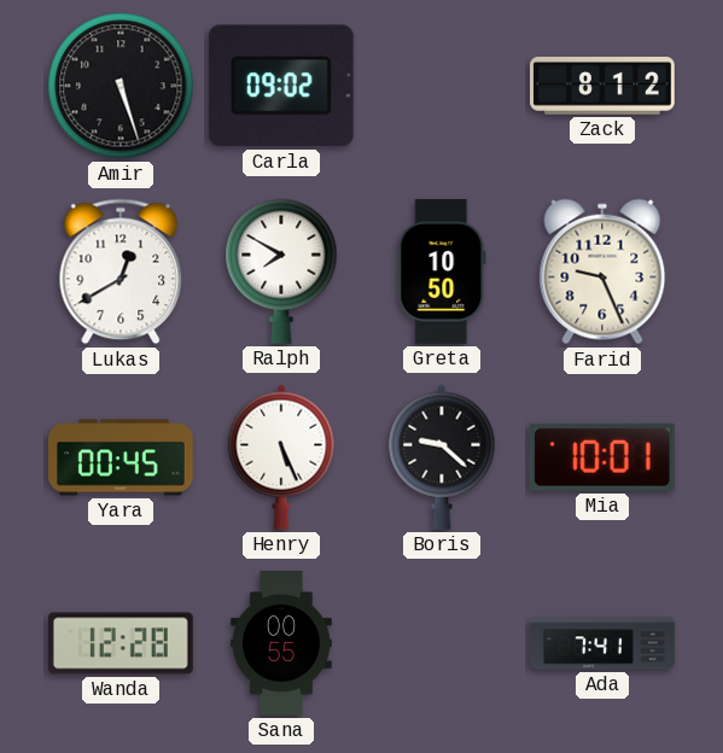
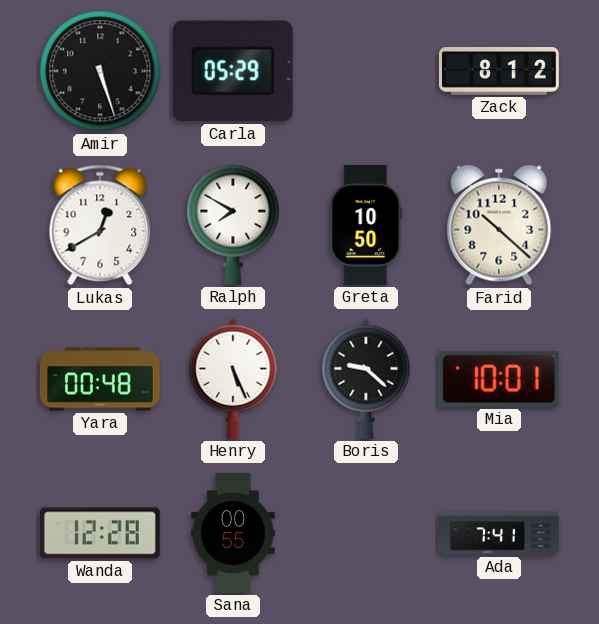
Carla: 09:02 -> 05:29
Farid: 9:26 -> 10:22
Yara: 00:45 -> 00:48
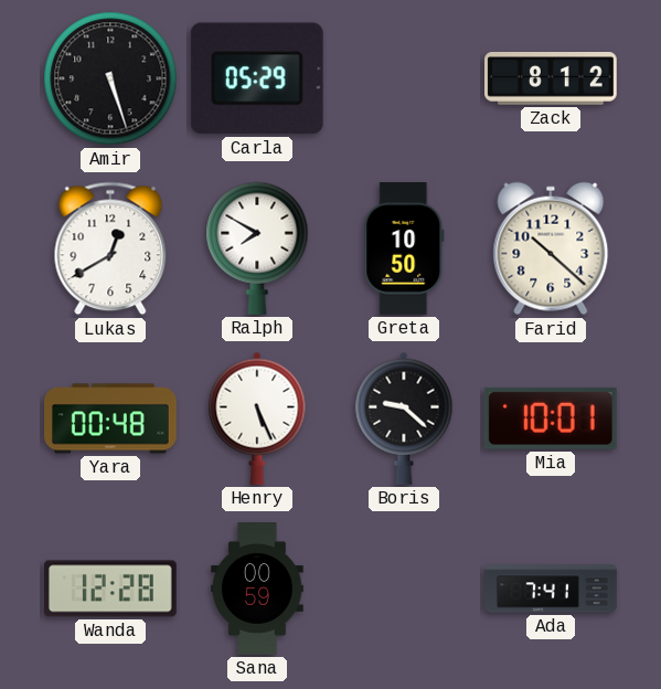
Sana: 00:55 -> 00:59
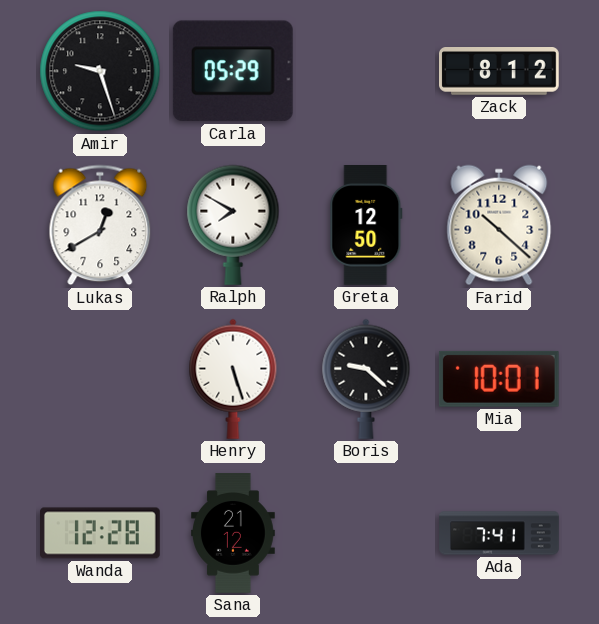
Amir: 5:27 -> 9:27
Greta: 10:50 -> 12:50
Yara: 00:48 -> none
Henry: 5:26 -> 5:27
Sana: 00:59 -> 21:12
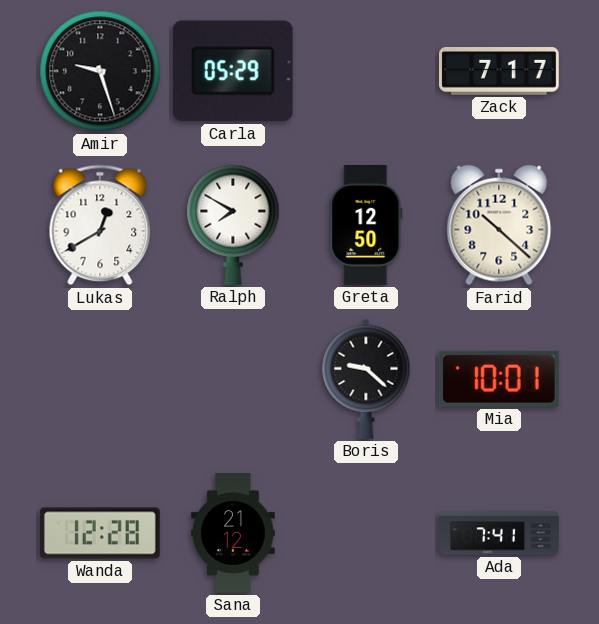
Zack: 8:12 -> 7:17
Henry: 5:27 -> none
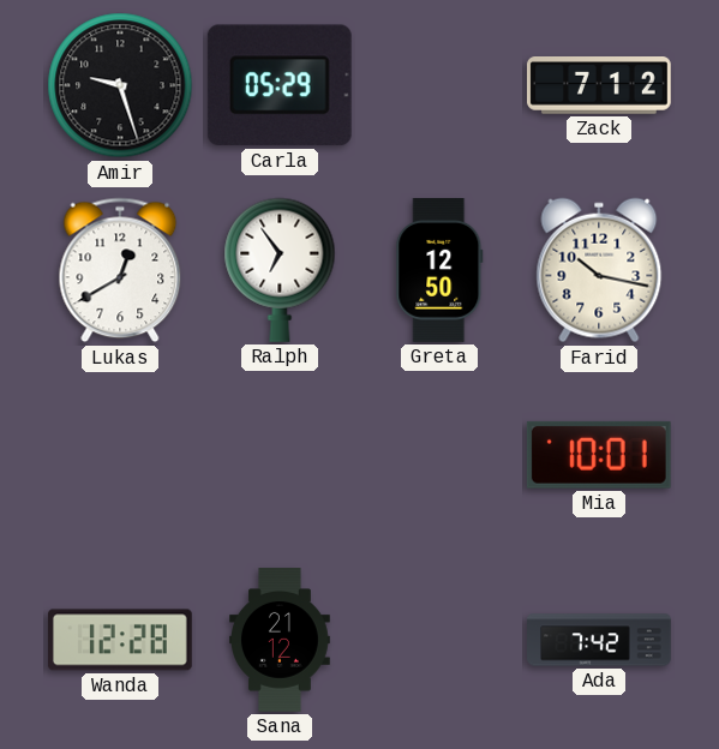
Zack: 7:17 -> 7:12
Ralph: 7:50 -> 6:54
Farid: 10:22 -> 10:17
Boris: 9:22 -> none
Ada: 7:41 -> 7:42
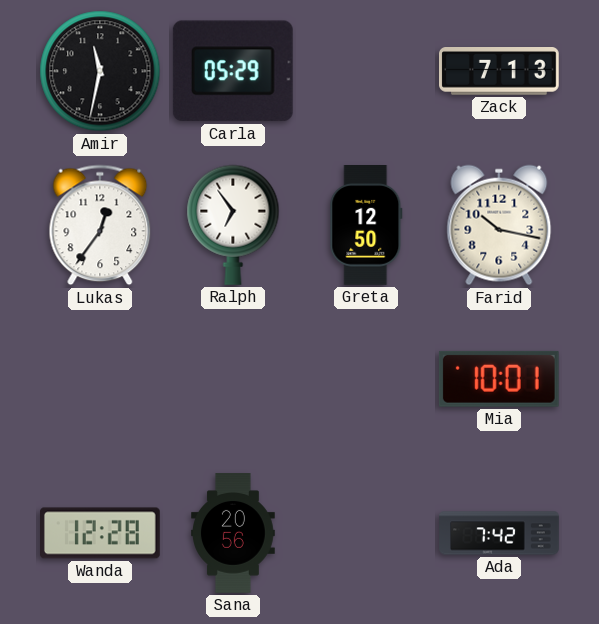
Amir: 9:27 -> 11:32
Zack: 7:12 -> 7:13
Lukas: 12:40 -> 12:36
Sana: 21:12 -> 20:56
